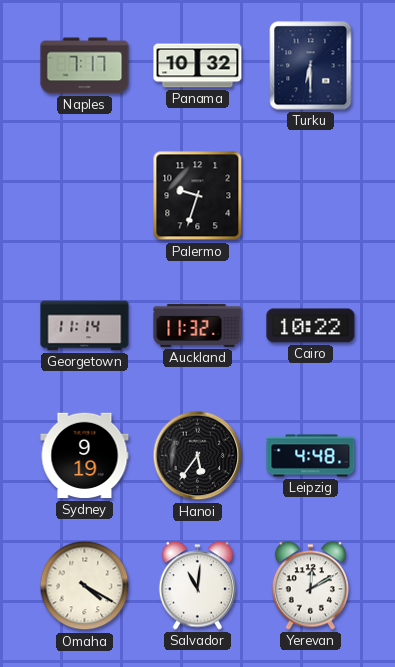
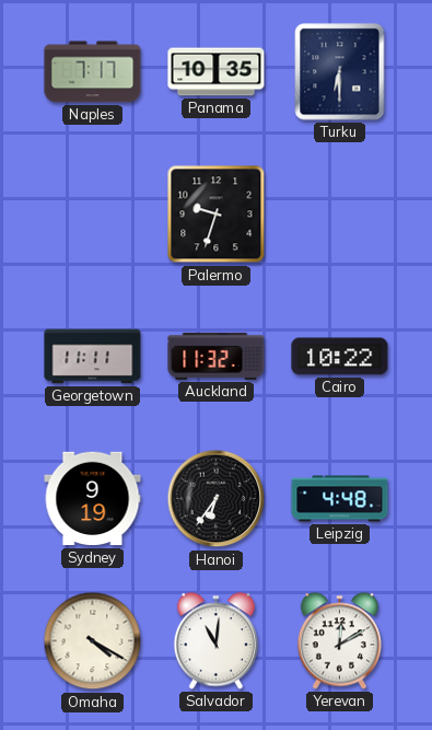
Panama: 10:32 -> 10:35
Georgetown: 11:14 -> 11:11
Hanoi: 5:36 -> 6:36
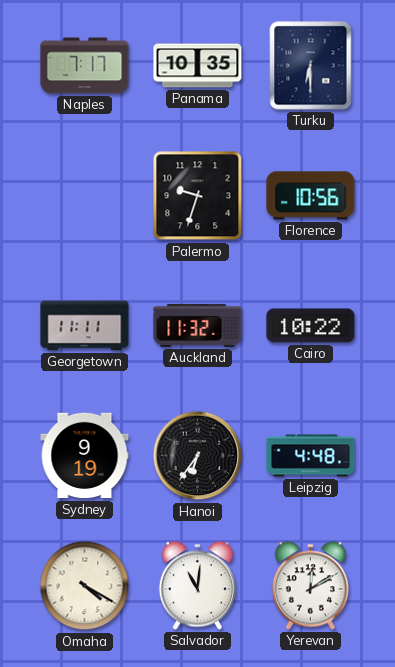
Florence: none -> 10:56
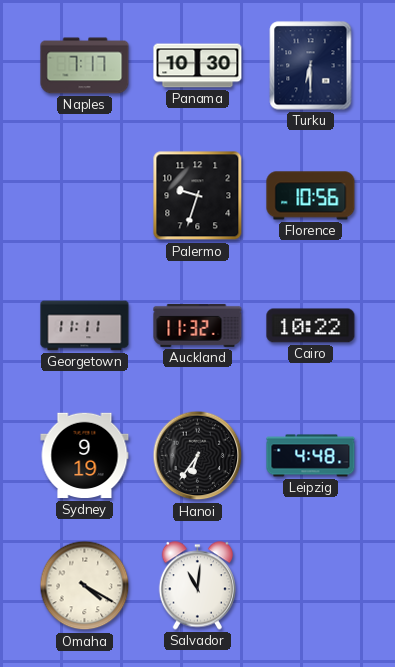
Panama: 10:35 -> 10:30
Yerevan: 12:10 -> none
